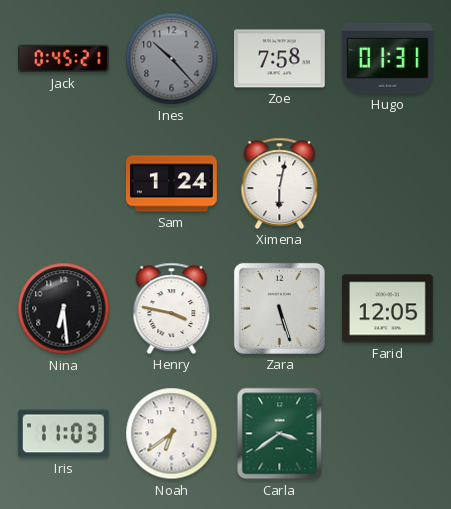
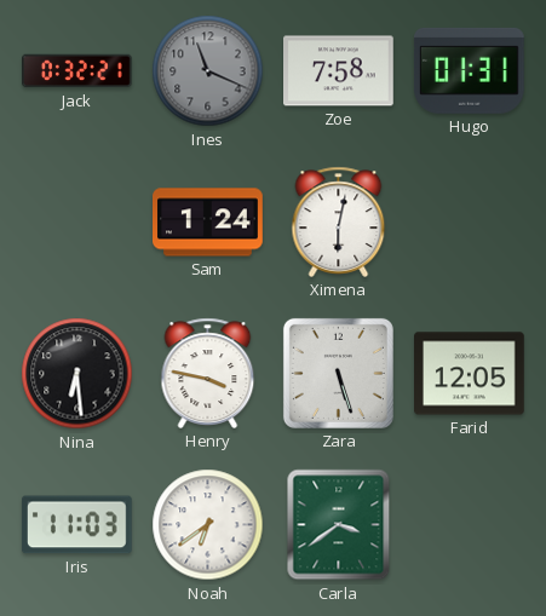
Jack: 0:45 -> 0:32
Ines: 10:23 -> 11:19
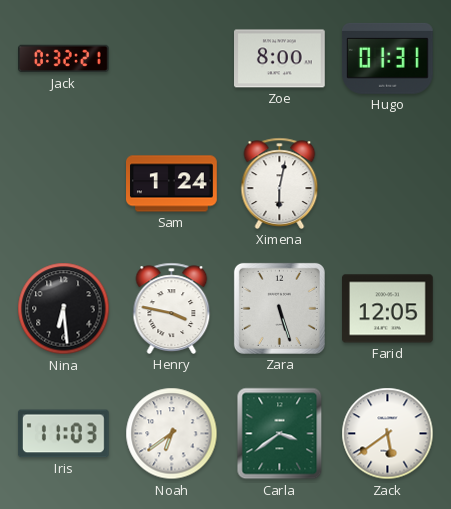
Ines: 11:19 -> none
Zoe: 7:58 -> 8:00
Zack: none -> 5:39
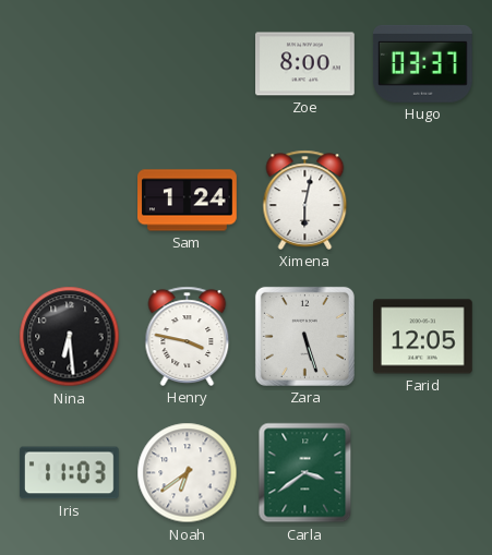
Jack: 0:32 -> none
Hugo: 01:31 -> 03:37
Zack: 5:39 -> none
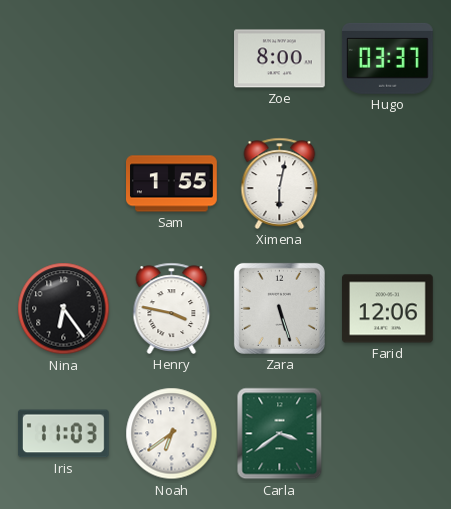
Sam: 1:24 -> 1:55
Nina: 6:29 -> 6:24
Farid: 12:05 -> 12:06
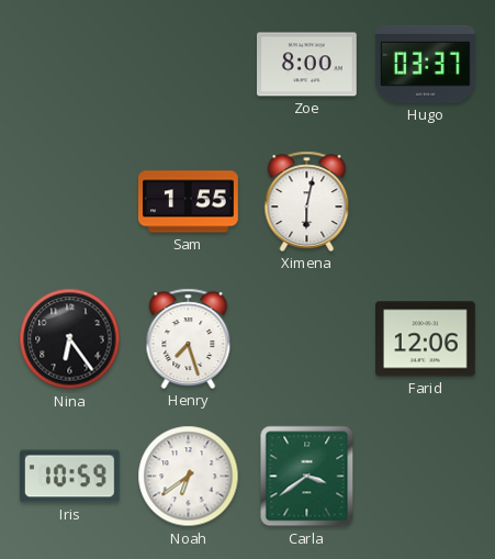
Henry: 3:47 -> 7:27
Zara: 5:27 -> none
Iris: 11:03 -> 10:59
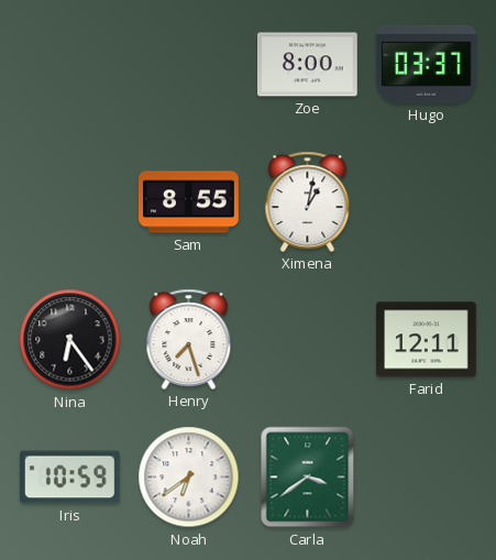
Sam: 1:55 -> 8:55
Ximena: 6:02 -> 1:02
Farid: 12:06 -> 12:11
